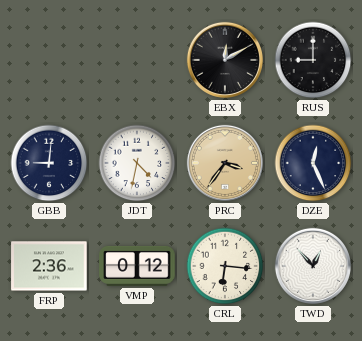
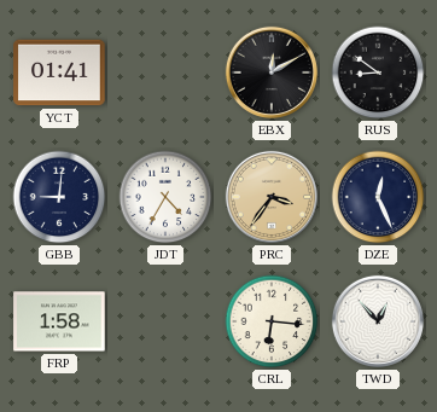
YCT: none -> 01:41
RUS: 9:00 -> 8:51
JDT: 4:32 -> 4:35
FRP: 2:36 -> 1:58
VMP: 0:12 -> none
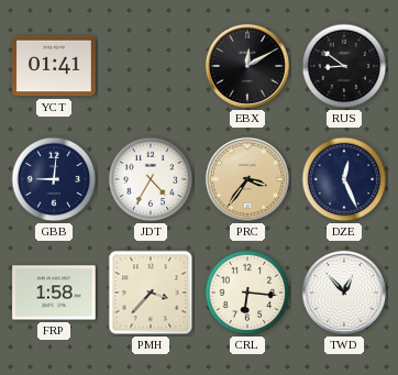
PMH: none -> 3:37
